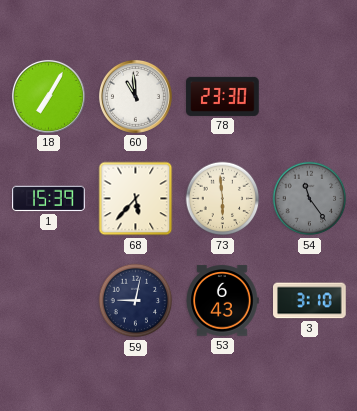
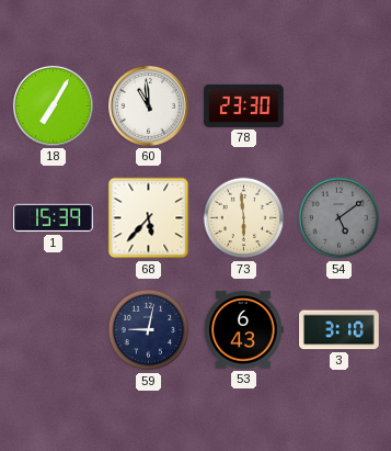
54: 11:24 -> 5:09
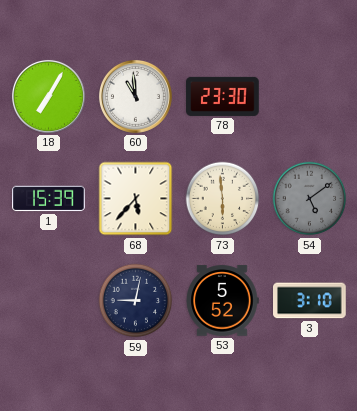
53: 6:43 -> 5:52
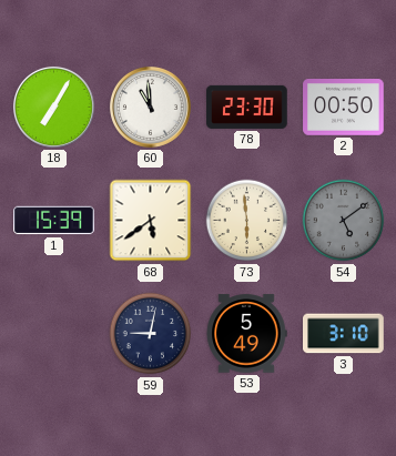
2: none -> 00:50
68: 5:37 -> 5:39
53: 5:52 -> 5:49
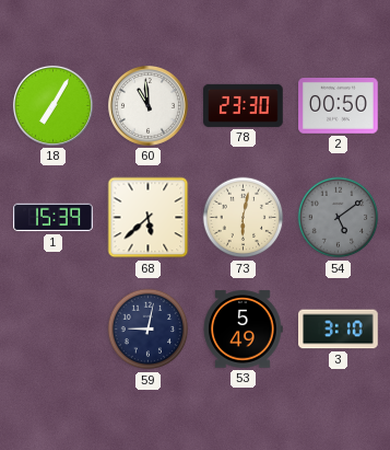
68: 5:39 -> 5:38
73: 5:59 -> 6:02
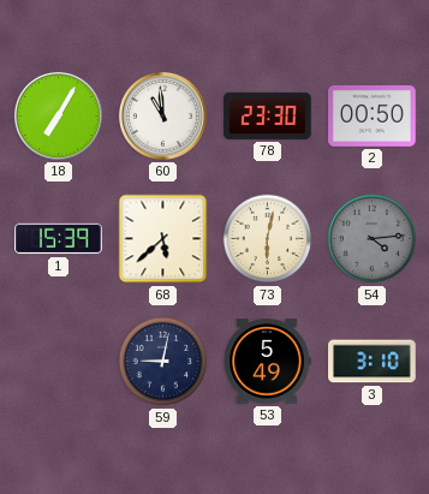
54: 5:09 -> 4:14
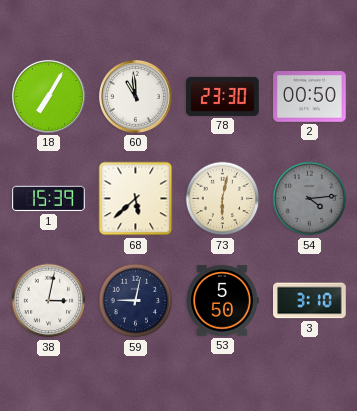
38: none -> 3:02
53: 5:49 -> 5:50
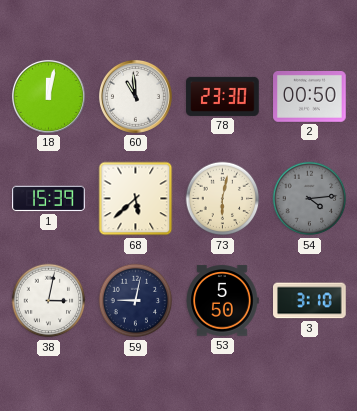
18: 7:05 -> 12:02
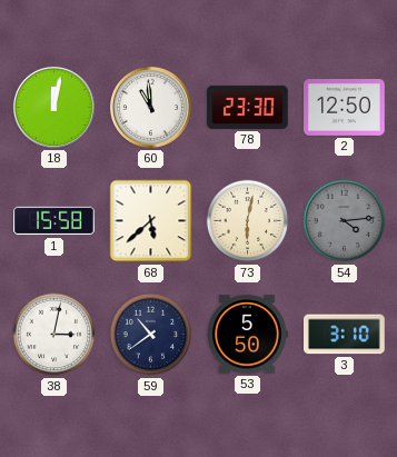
2: 00:50 -> 12:50
1: 15:39 -> 15:58
59: 9:02 -> 10:39
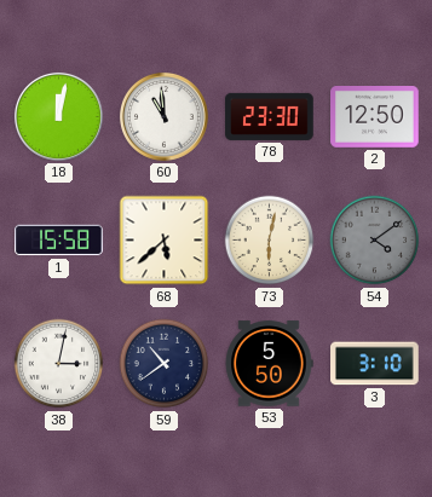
54: 4:14 -> 4:09
